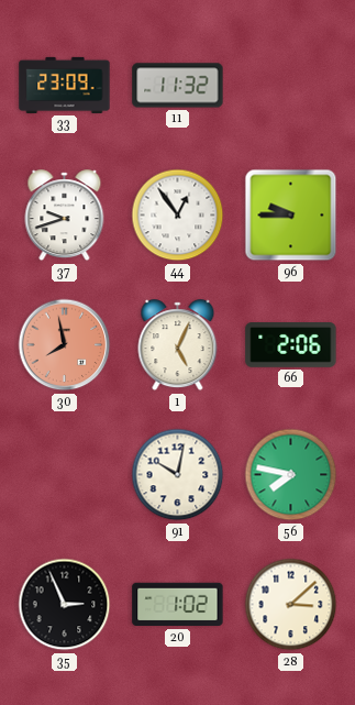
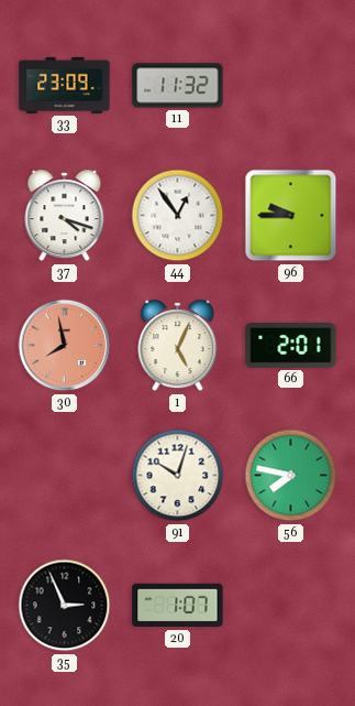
37: 9:42 -> 4:18
66: 2:06 -> 2:01
91: 10:02 -> 10:03
20: 1:02 -> 1:07
28: 3:08 -> none
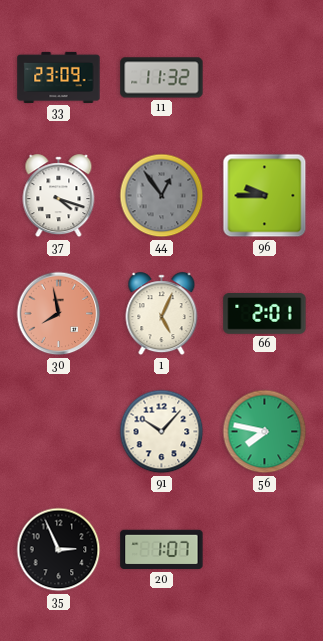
44 dial: white -> grey
91: 10:03 -> 10:07
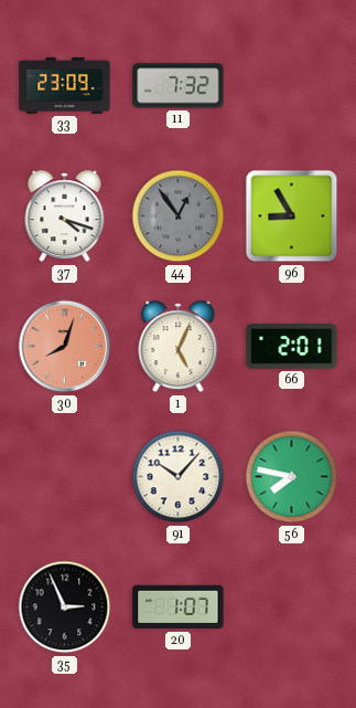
11: 11:32 -> 7:32
96: 9:45 -> 8:55
30: 7:58 -> 8:03
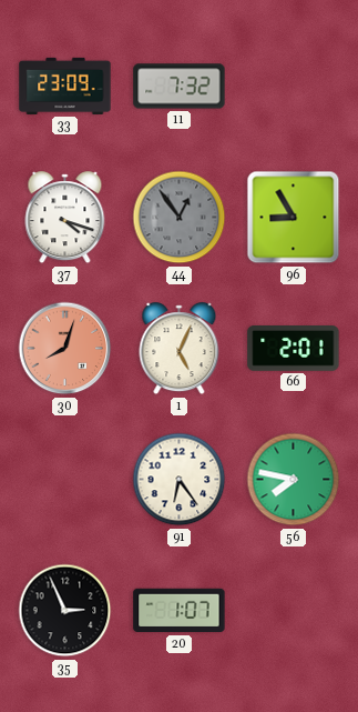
91: 10:07 -> 6:24
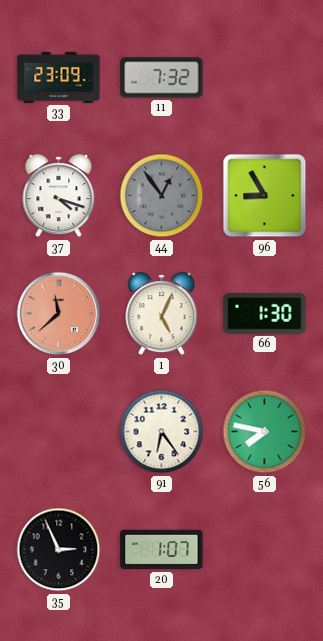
30: 8:03 -> 11:38
66: 2:01 -> 1:30
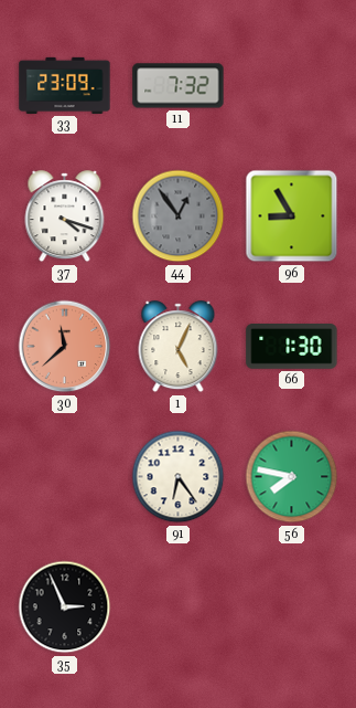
20: 1:07 -> none
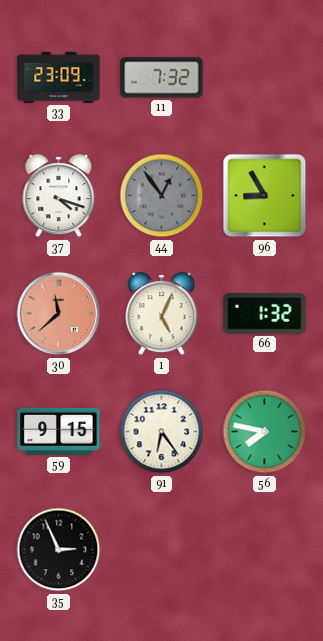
66: 1:30 -> 1:32
59: none -> 9:15
